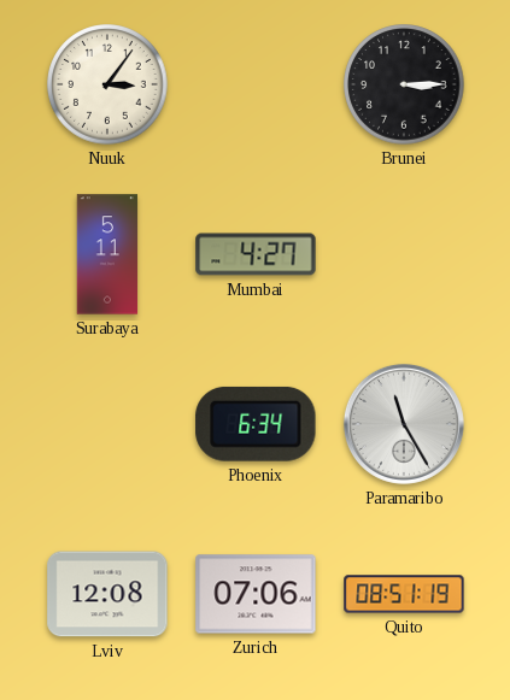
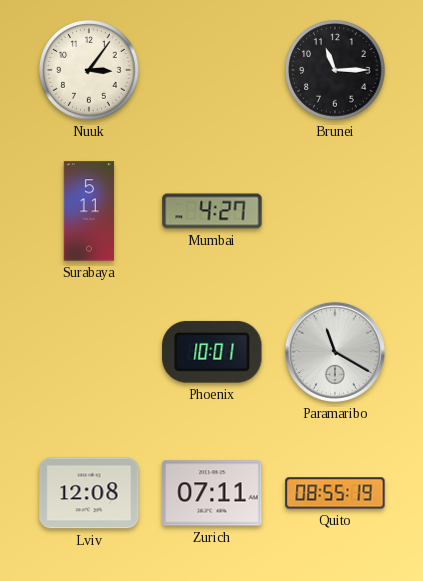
Brunei: 3:15 -> 11:15
Phoenix: 6:34 -> 10:01
Paramaribo: 11:25 -> 11:20
Zurich: 07:06 -> 07:11
Quito: 08:51 -> 08:55
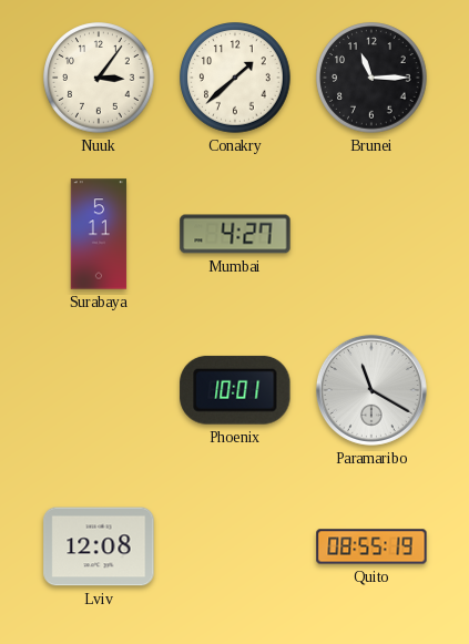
Conakry: none -> 1:38
Zurich: 07:11 -> none
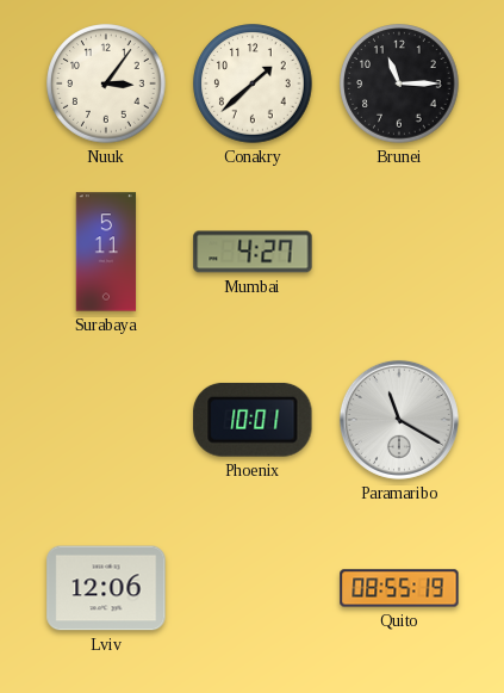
Lviv: 12:08 -> 12:06
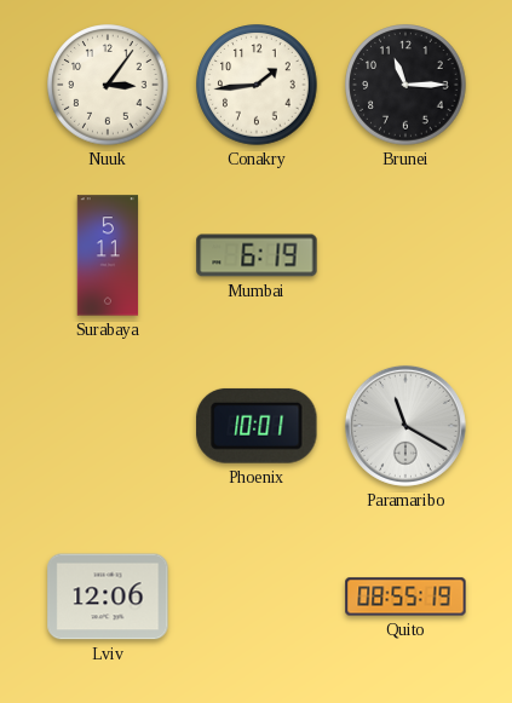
Conakry: 1:38 -> 1:44
Mumbai: 4:27 -> 6:19
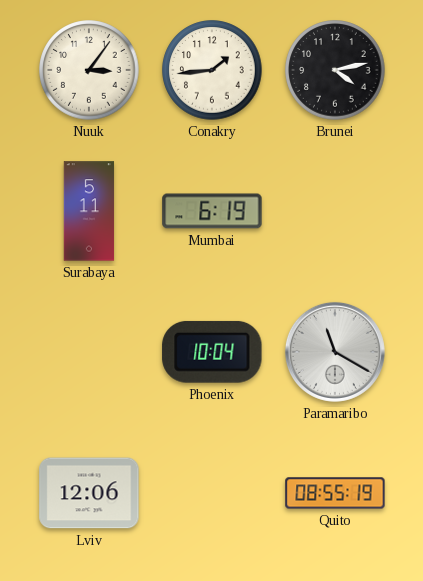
Brunei: 11:15 -> 4:13
Phoenix: 10:01 -> 10:04
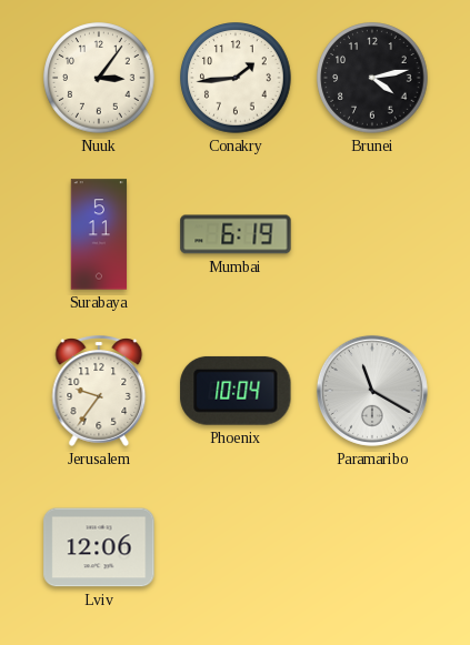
Jerusalem: none -> 9:36
Quito: 08:55 -> none
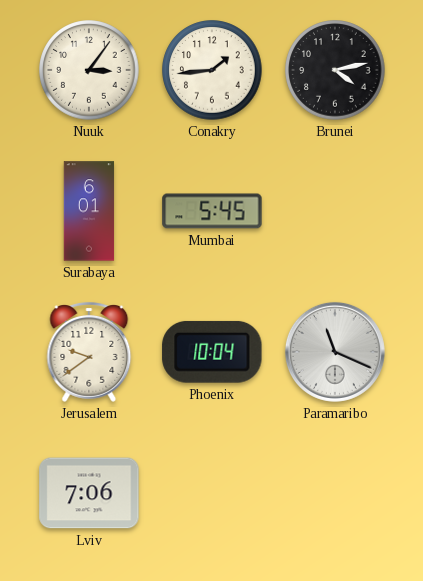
Surabaya: 5:11 -> 6:01
Mumbai: 6:19 -> 5:45
Jerusalem: 9:36 -> 9:39
Paramaribo: 11:20 -> 11:19
Lviv: 12:06 -> 7:06
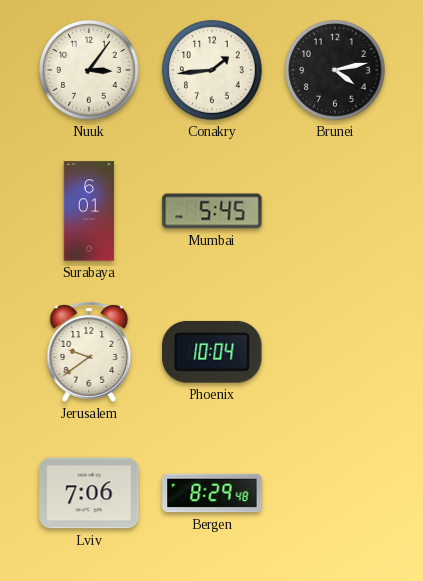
Paramaribo: 11:19 -> none
Bergen: none -> 8:29
